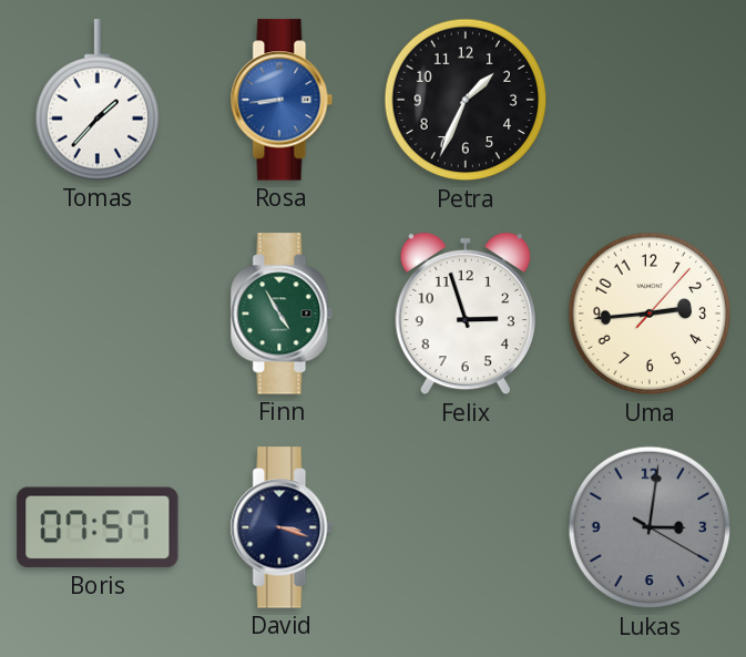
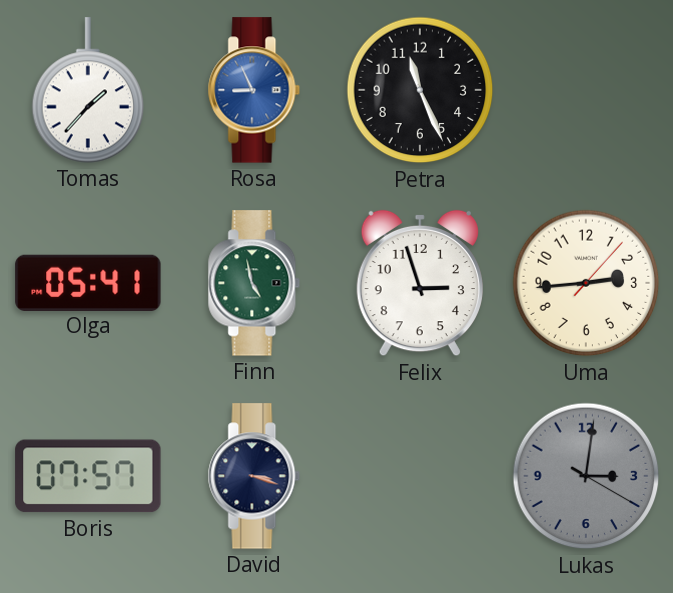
Rosa: 8:44 -> 8:56
Petra: 1:34 -> 11:26
Olga: none -> 05:41
Finn: 4:55 -> 4:58
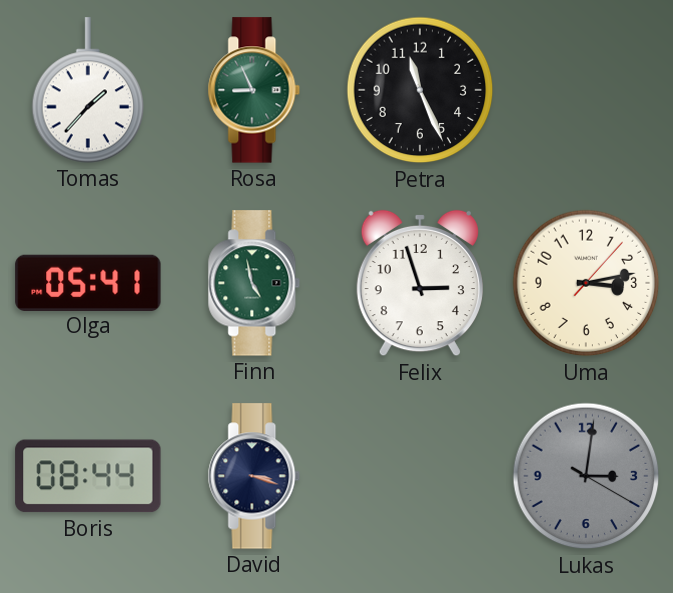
Rosa dial: blue -> green
Uma: 2:44 -> 3:13
Boris: 07:57 -> 08:44
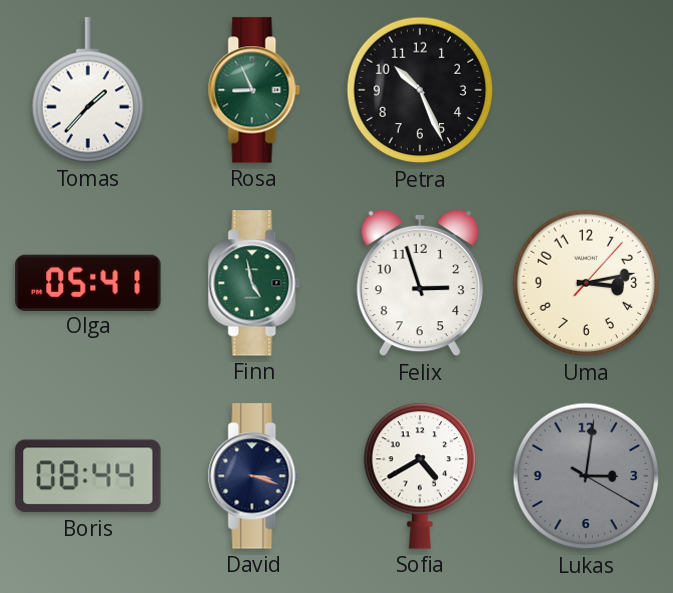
Petra: 11:26 -> 10:26
Sofia: none -> 4:40
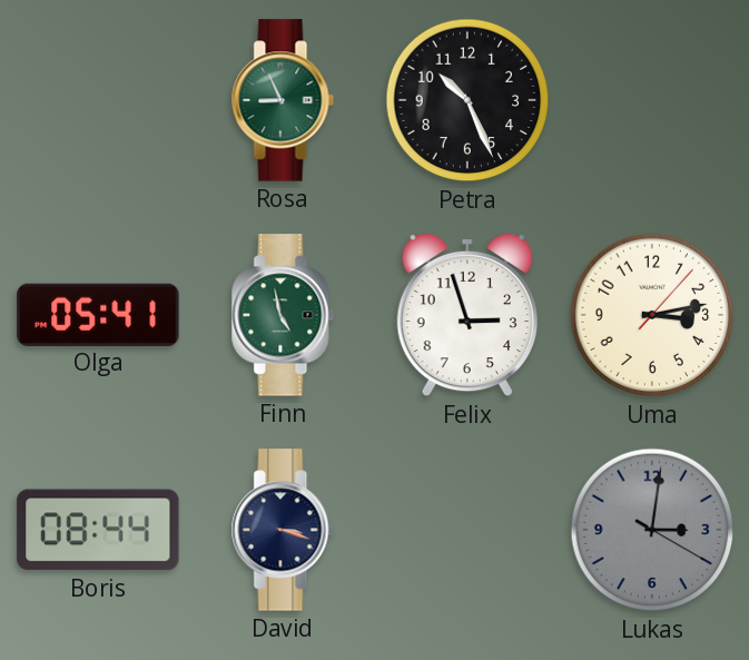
Tomas: 1:37 -> none
Sofia: 4:40 -> none
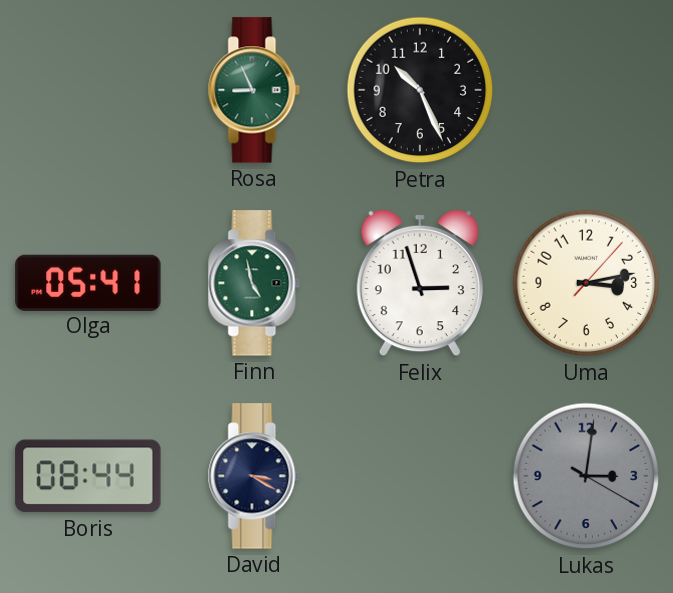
David: 3:18 -> 3:20
